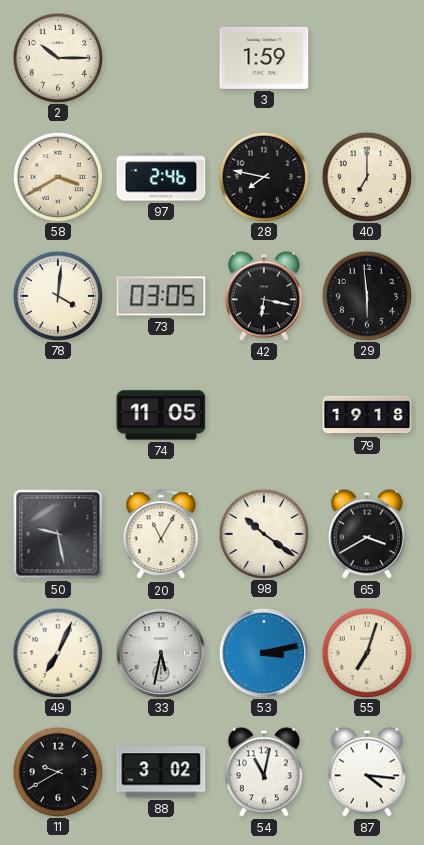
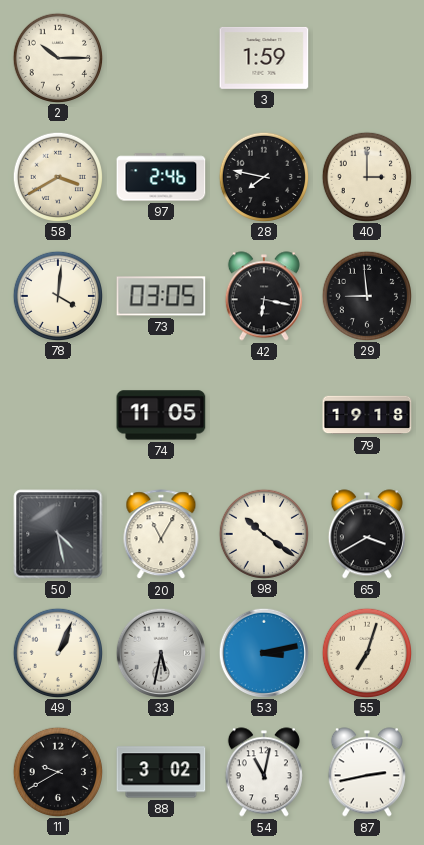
40: 7:00 -> 3:00
29: 5:59 -> 8:59
50: 9:28 -> 4:28
49: 7:04 -> 1:04
87: 4:16 -> 2:43
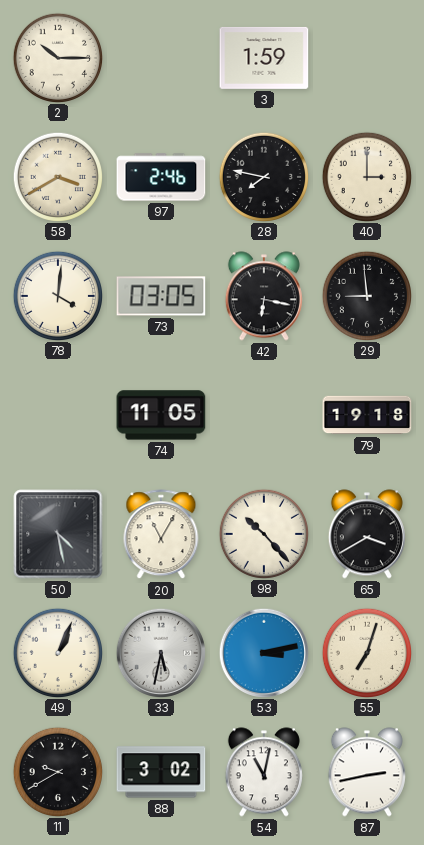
98: 10:21 -> 10:23
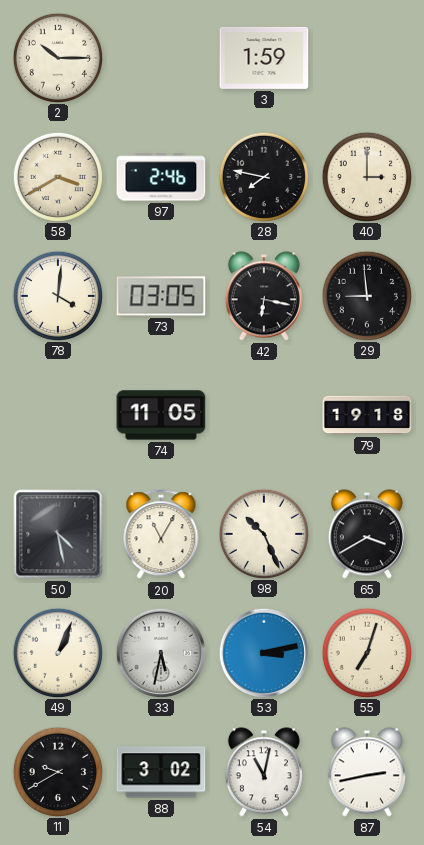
98: 10:23 -> 10:26
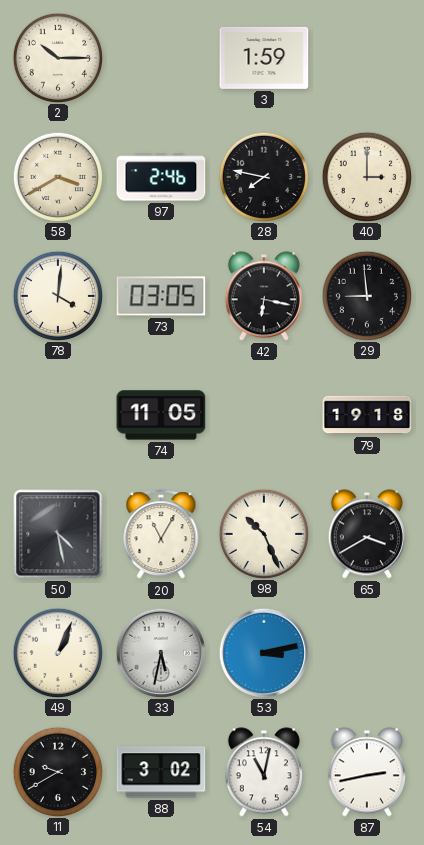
55: 7:03 -> none
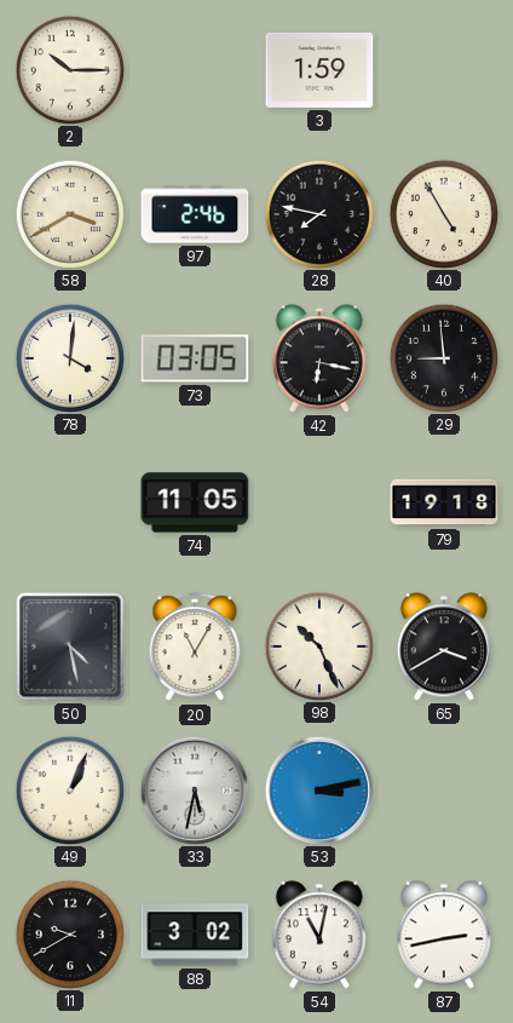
40: 3:00 -> 4:55
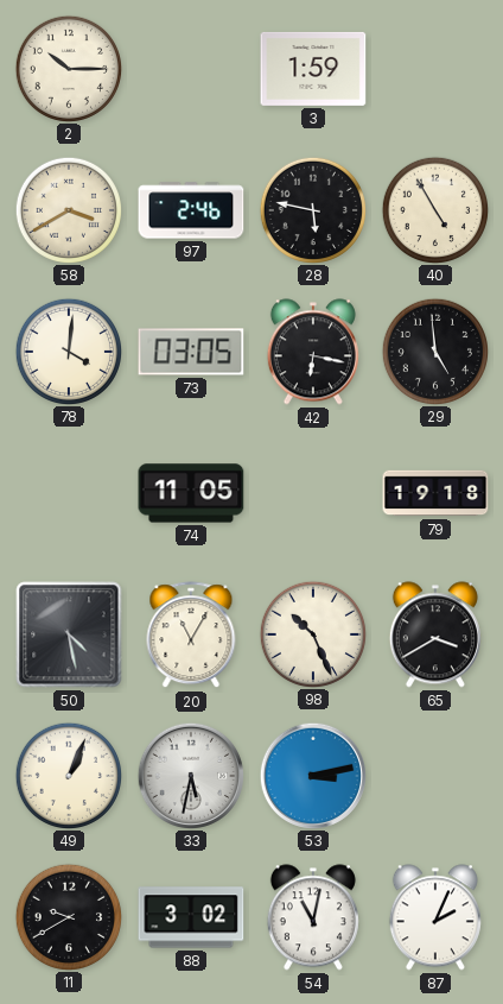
28: 7:47 -> 5:47
29: 8:59 -> 4:59
87: 2:43 -> 2:04
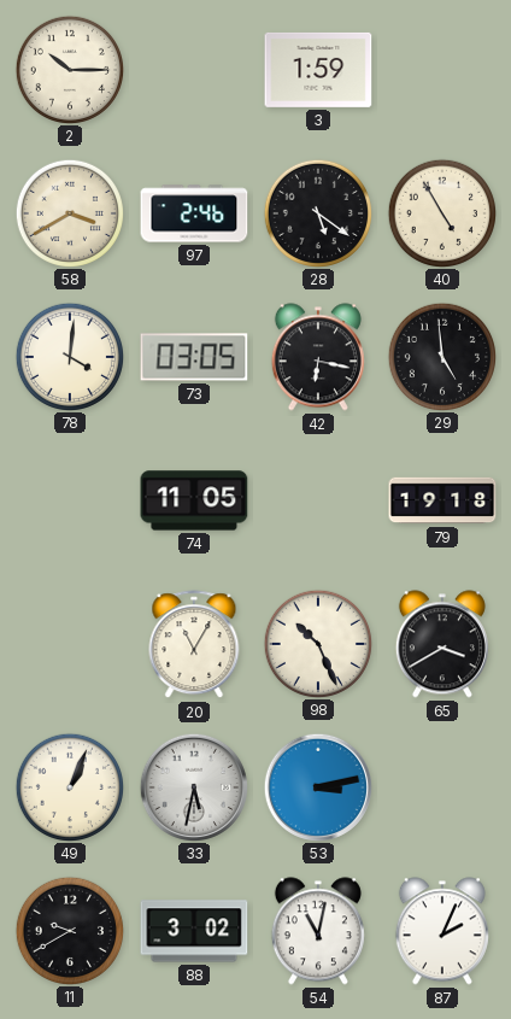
28: 5:47 -> 5:21
50: 4:28 -> none
